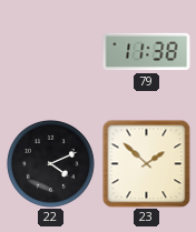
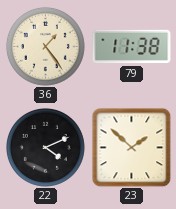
36: none -> 1:24
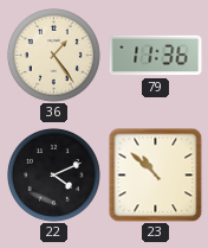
79: 11:38 -> 11:36
23: 1:52 -> 10:52
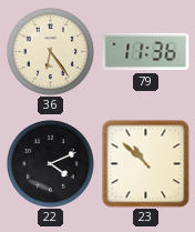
36: 1:24 -> 6:24
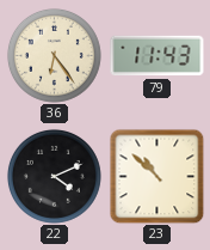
79: 11:36 -> 11:43
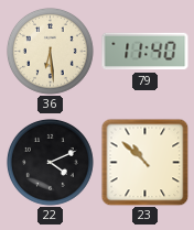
36: 6:24 -> 6:29
79: 11:43 -> 11:40
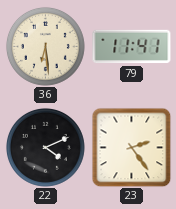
79: 11:40 -> 11:41
23: 10:52 -> 2:24
